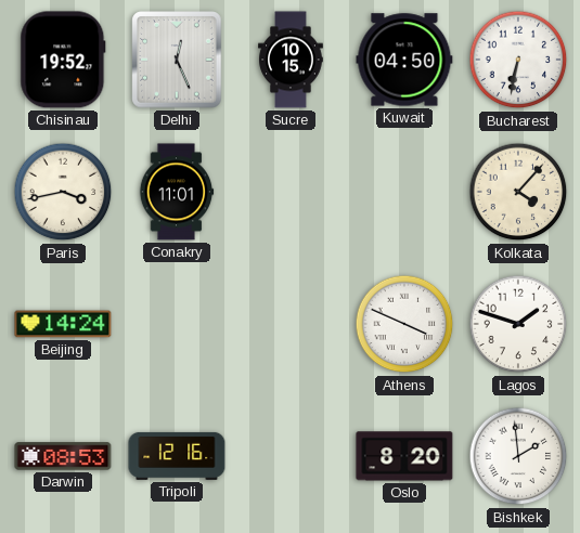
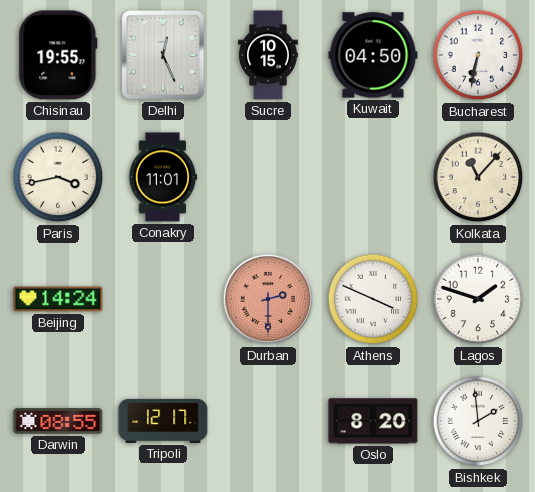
Chisinau: 19:52 -> 19:55
Kolkata: 4:07 -> 11:07
Durban: none -> 2:30
Darwin: 08:53 -> 08:55
Tripoli: 12:16 -> 12:17
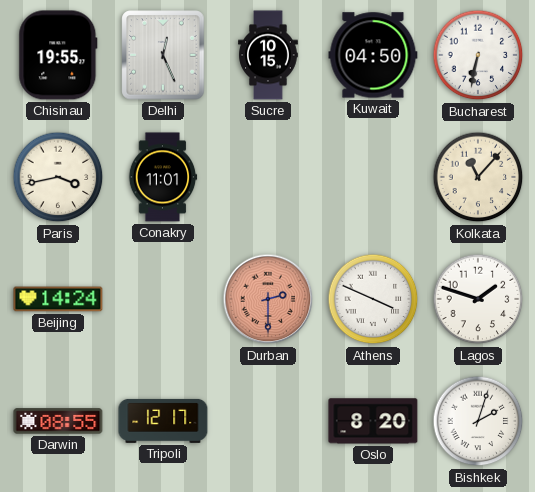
Bishkek: 1:59 -> 2:03
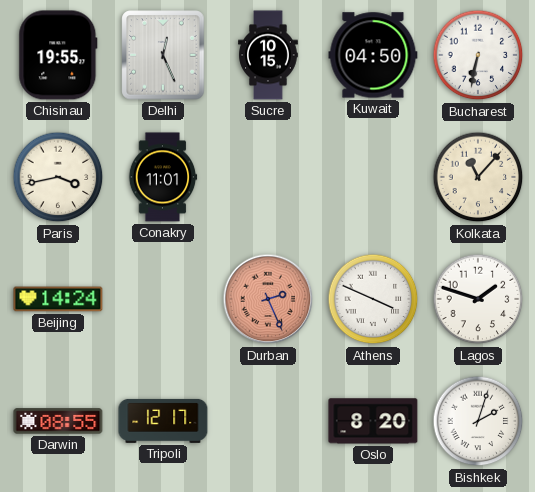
Durban: 2:30 -> 2:26
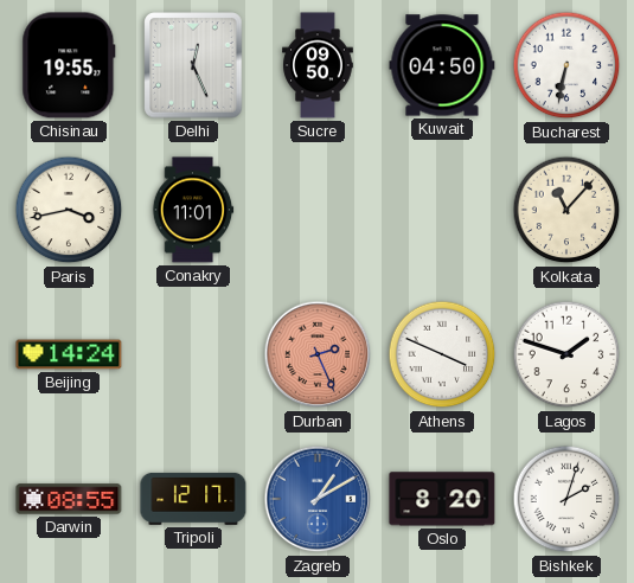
Sucre: 10:15 -> 09:50
Zagreb: none -> 1:10
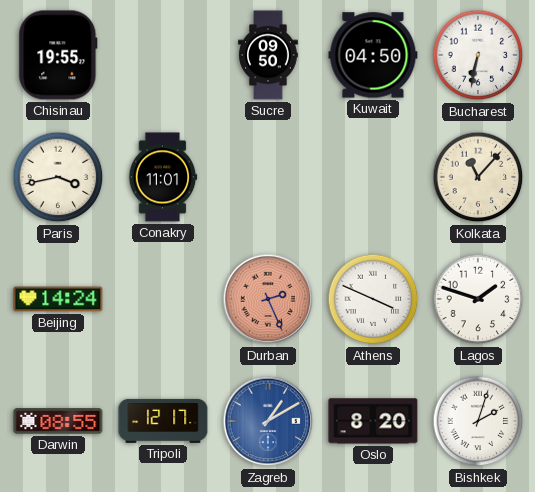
Delhi: 12:26 -> none
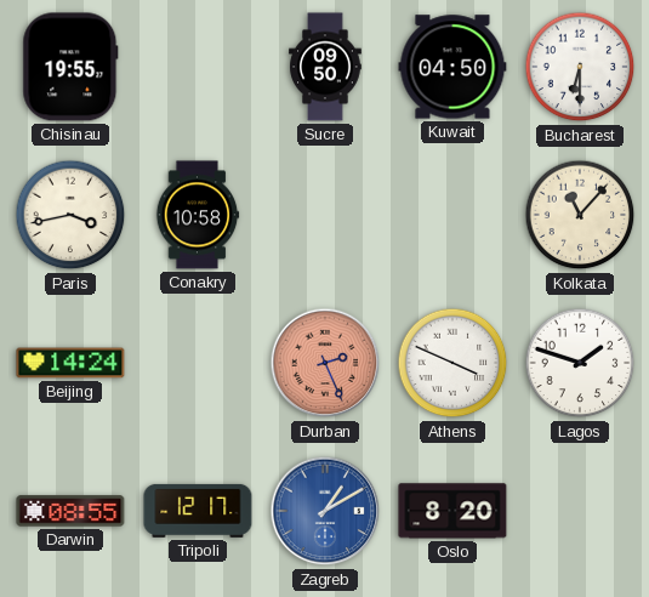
Bucharest: 6:32 -> 6:30
Conakry: 11:01 -> 10:58
Bishkek: 2:03 -> none
